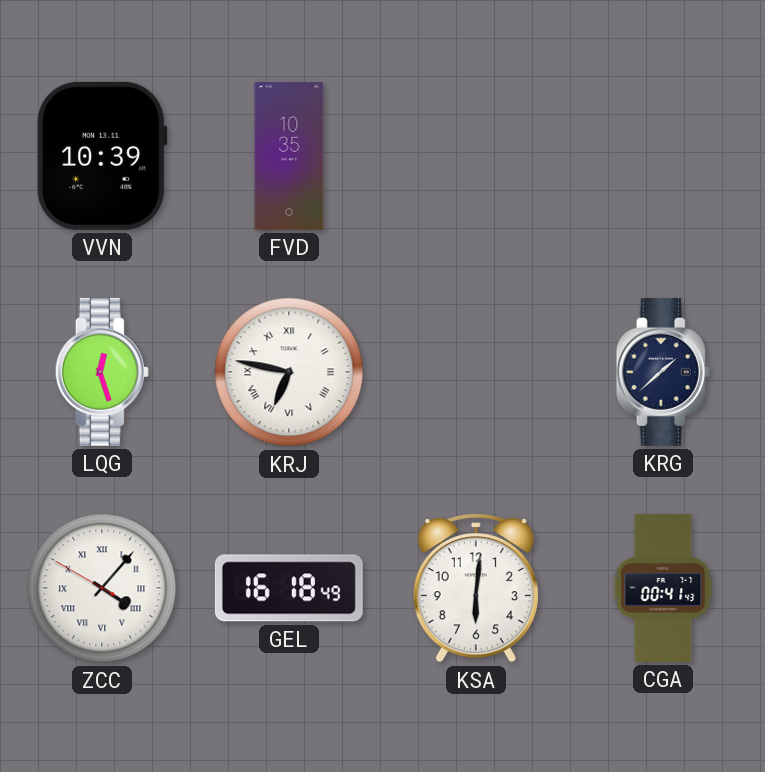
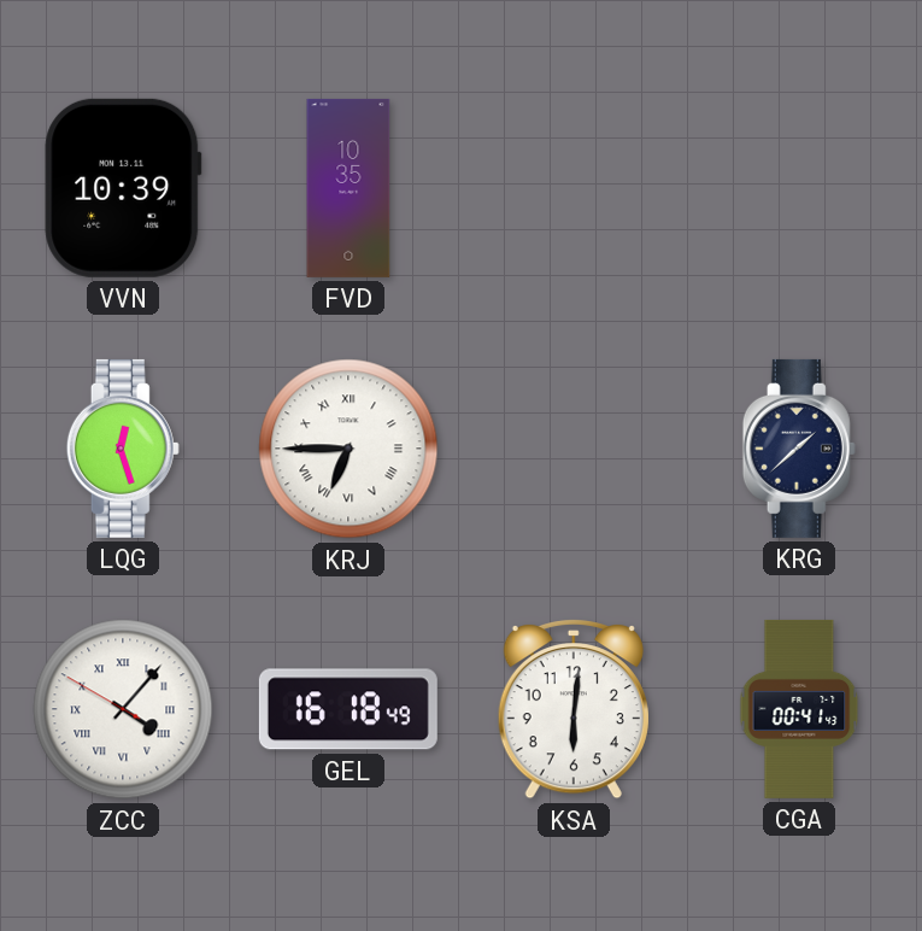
KRJ: 6:47 -> 6:45
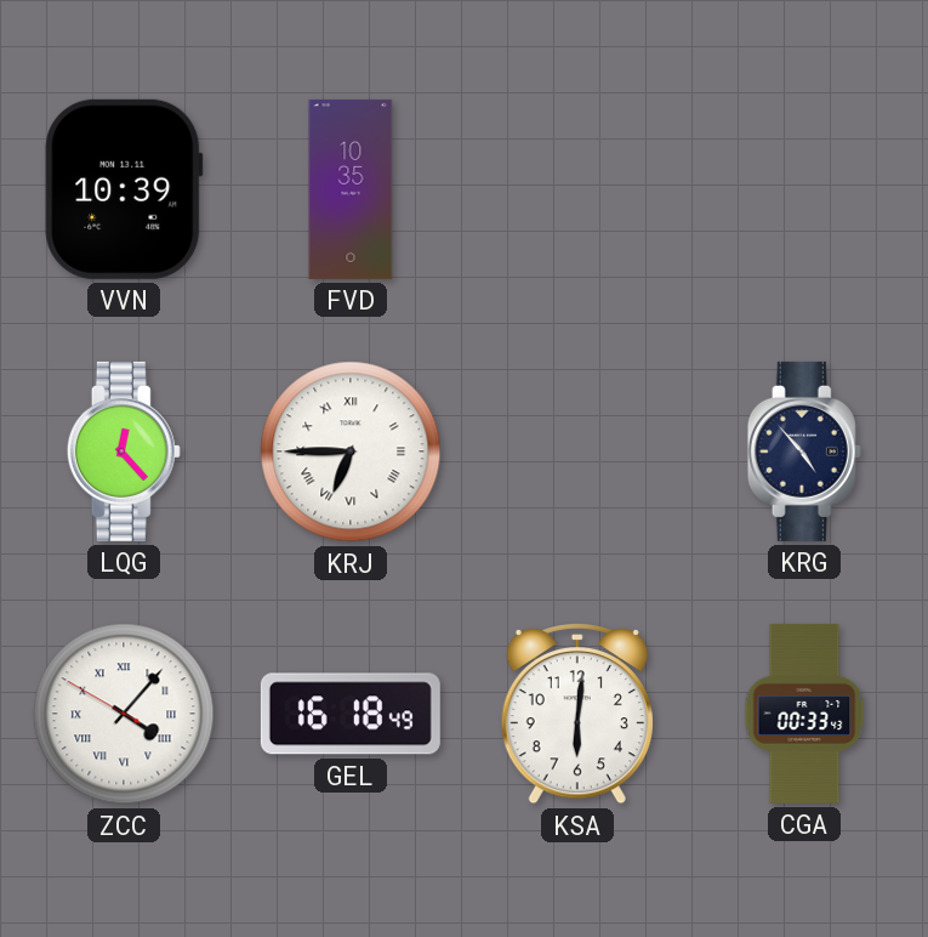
LQG: 12:27 -> 12:23
KRG: 1:38 -> 4:53
CGA: 00:41 -> 00:33
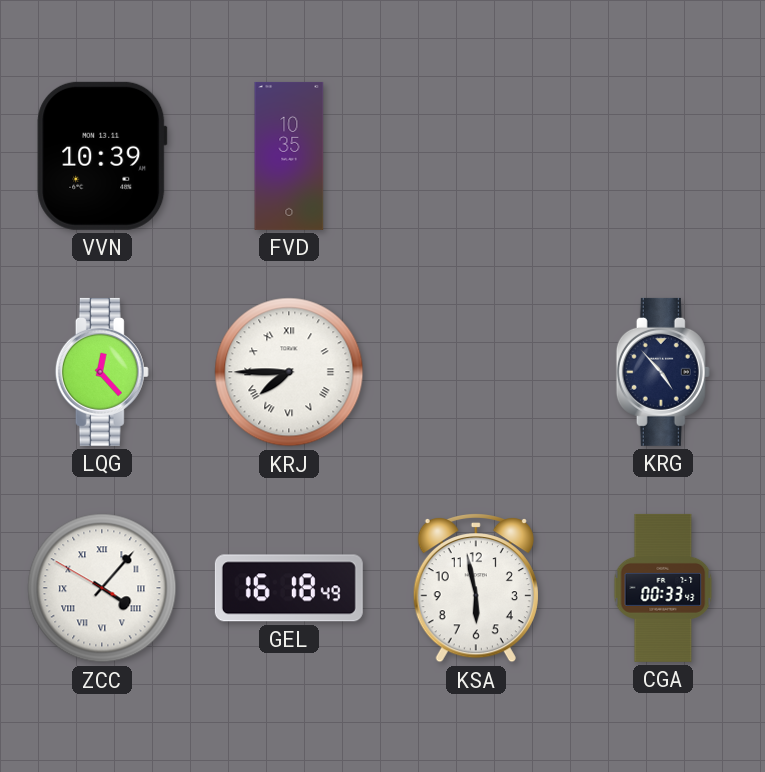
KRJ: 6:45 -> 7:45
KSA: 6:01 -> 5:58
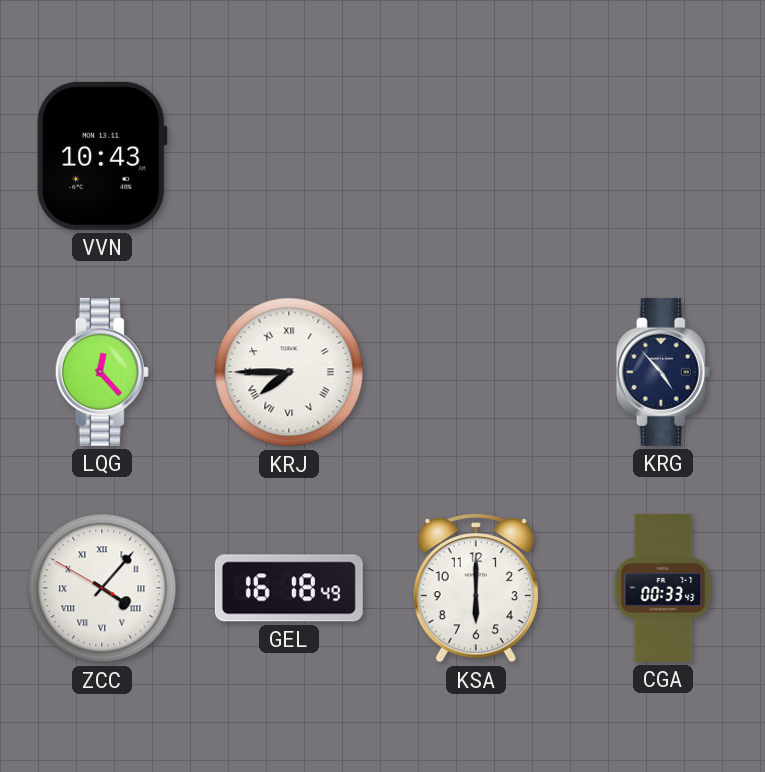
VVN: 10:39 -> 10:43
FVD: 10:35 -> none
KSA: 5:58 -> 6:00
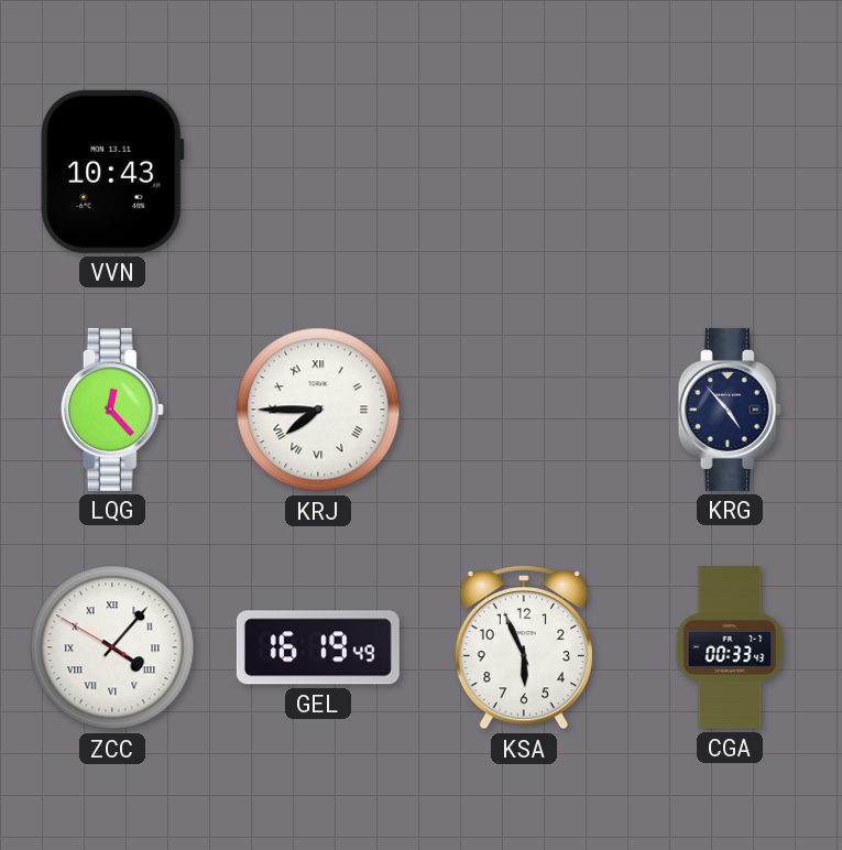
GEL: 16:18 -> 16:19
KSA: 6:00 -> 5:56
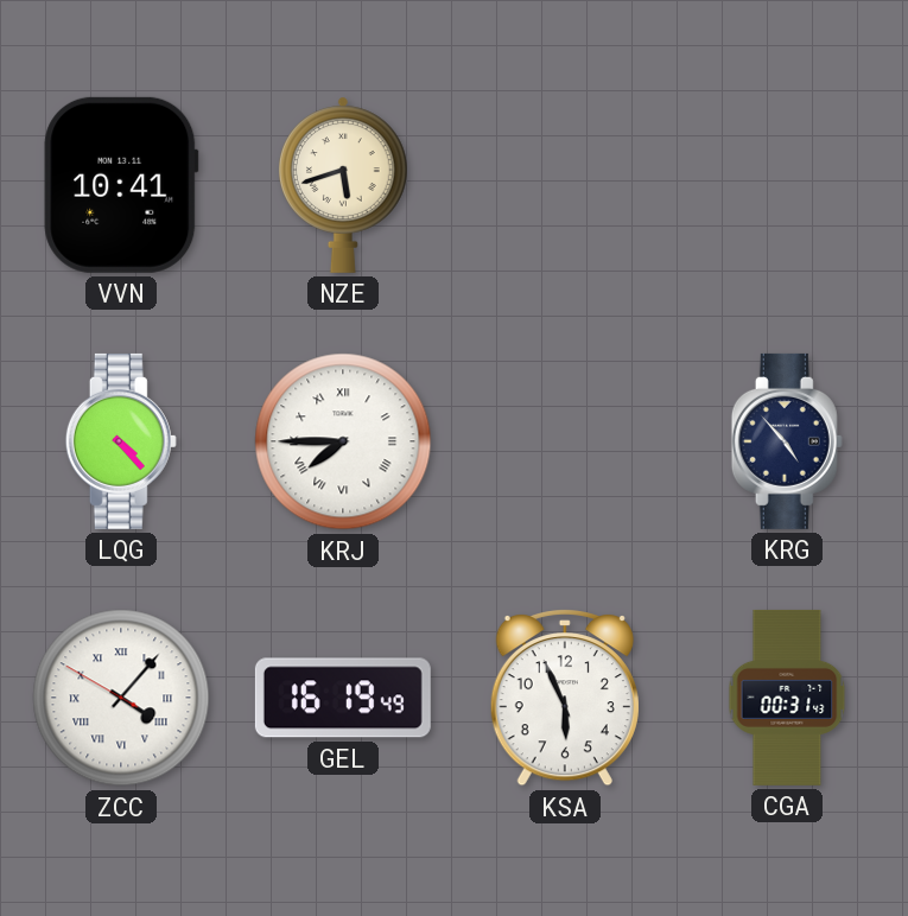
VVN: 10:43 -> 10:41
NZE: none -> 5:42
LQG: 12:23 -> 4:23
CGA: 00:33 -> 00:31
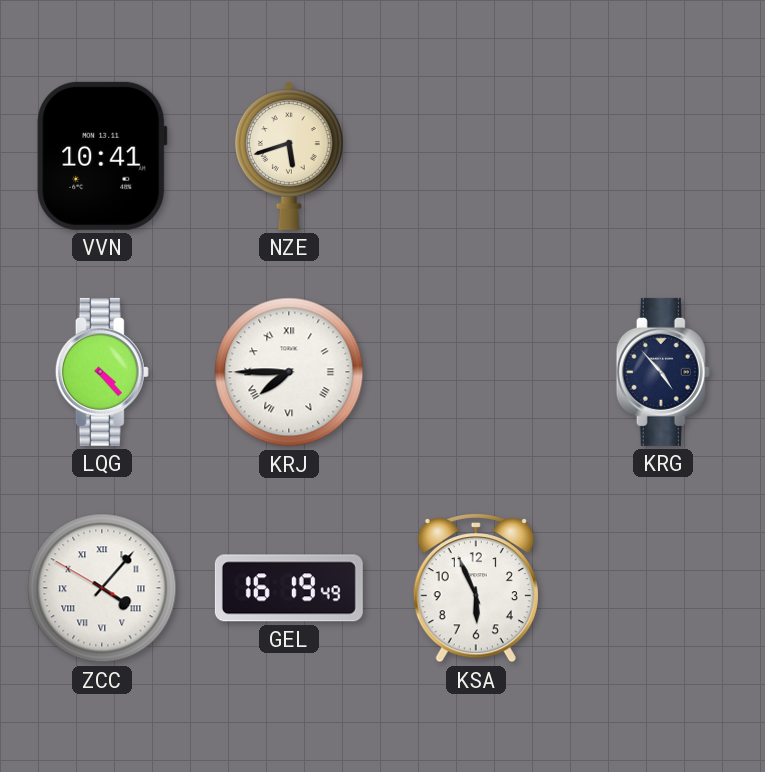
CGA: 00:31 -> none
